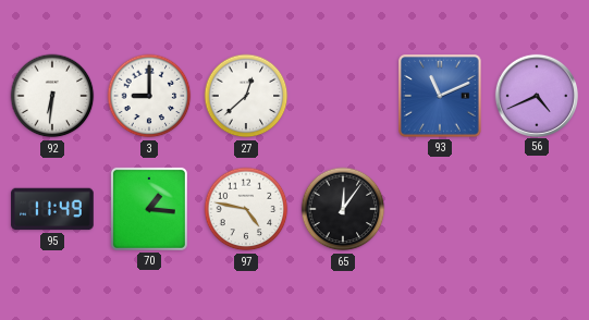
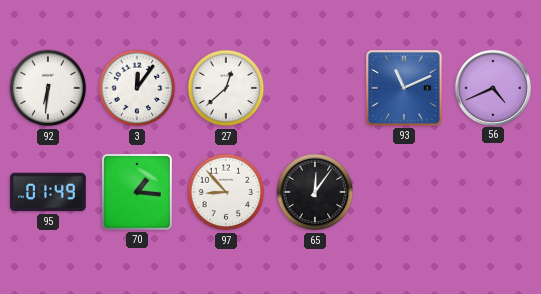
3: 9:00 -> 12:06
95: 11:49 -> 01:49
97: 4:47 -> 8:53
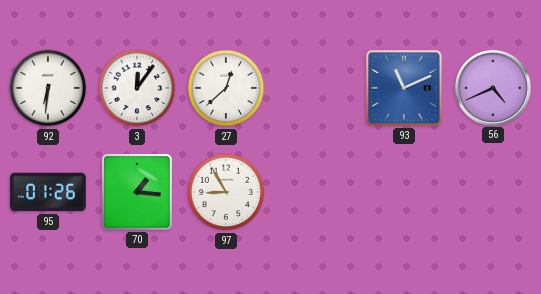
95: 01:49 -> 01:26
97: 8:53 -> 8:55
65: 12:06 -> none
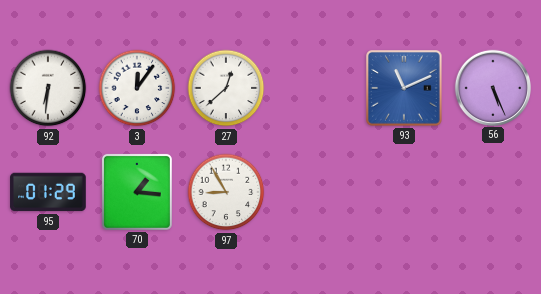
56: 4:41 -> 5:26
95: 01:26 -> 01:29
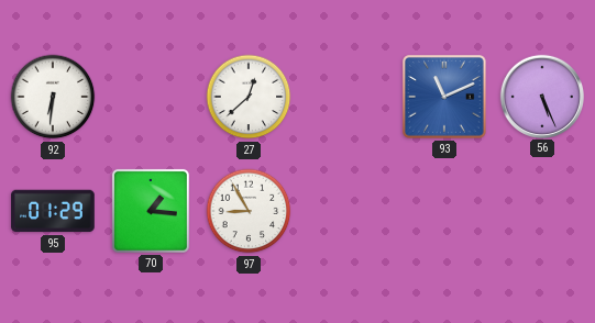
3: 12:06 -> none
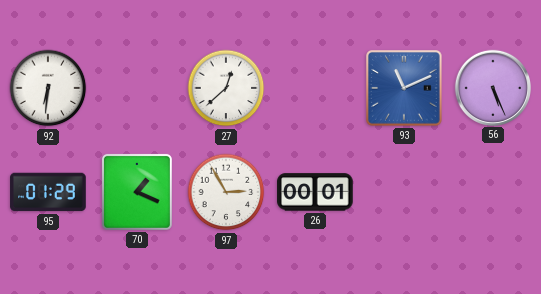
70: 1:16 -> 1:19
97: 8:55 -> 2:55
26: none -> 00:01
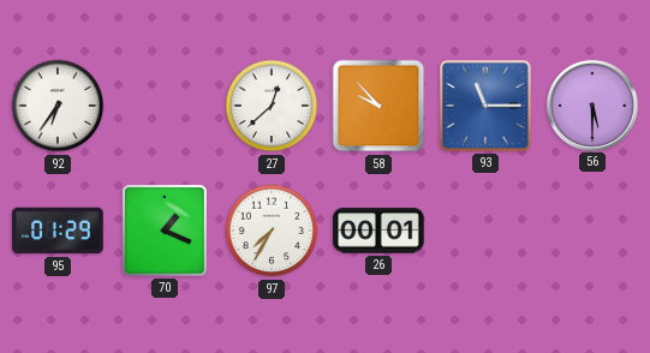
92: 6:31 -> 6:36
58: none -> 9:53
93: 11:11 -> 11:15
56: 5:26 -> 5:30
97: 2:55 -> 7:35
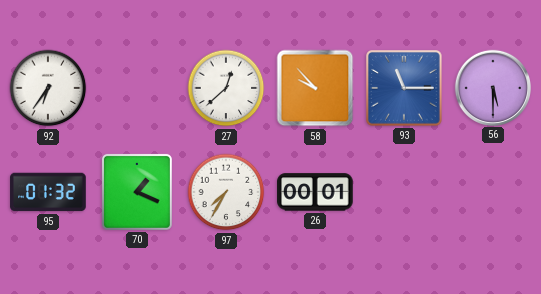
95: 01:29 -> 01:32
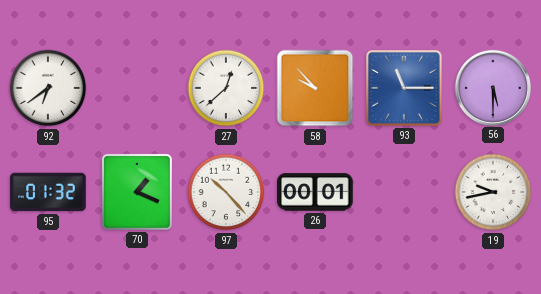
92: 6:36 -> 6:39
97: 7:35 -> 10:23
19: none -> 9:43
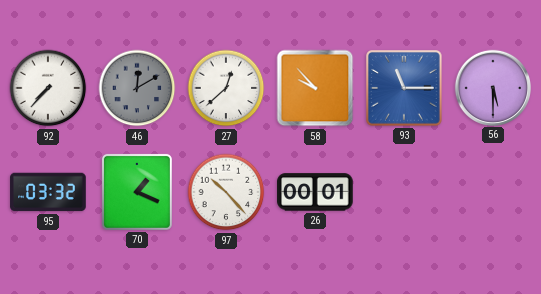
92: 6:39 -> 7:37
46: none -> 12:10
95: 01:32 -> 03:32
19: 9:43 -> none
